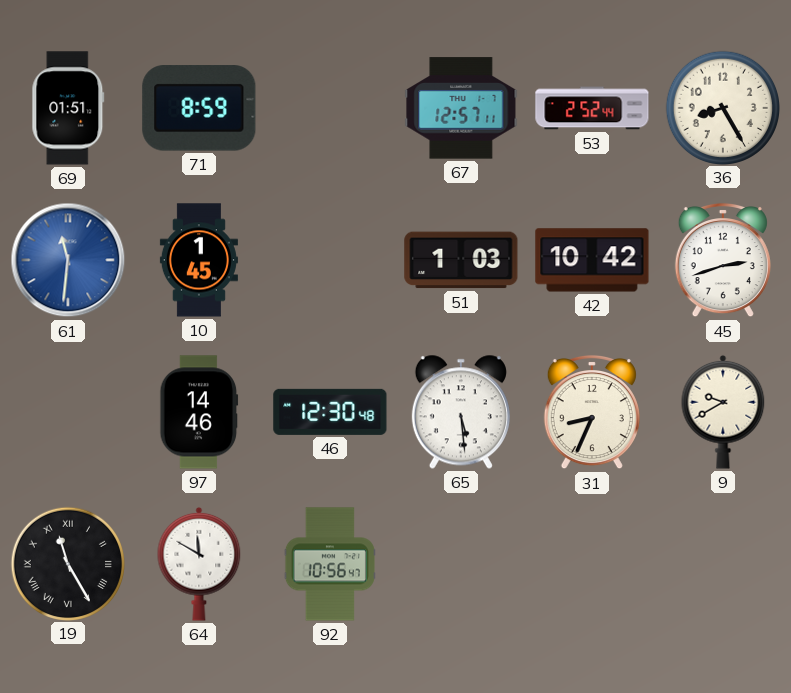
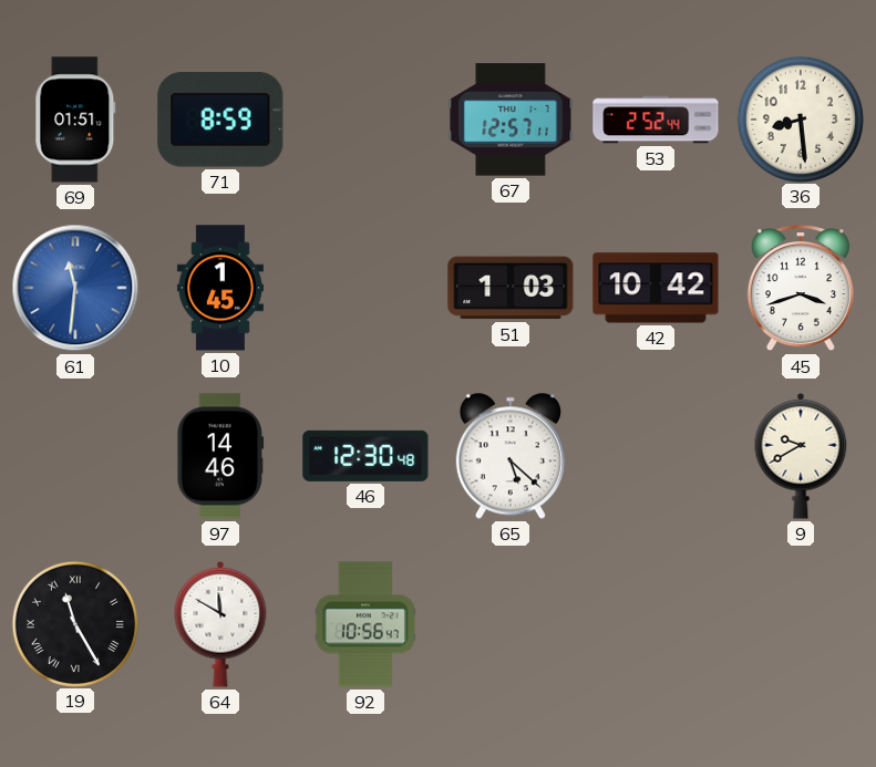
36: 8:25 -> 8:29
45: 2:42 -> 3:42
65: 5:29 -> 5:22
31: 8:34 -> none
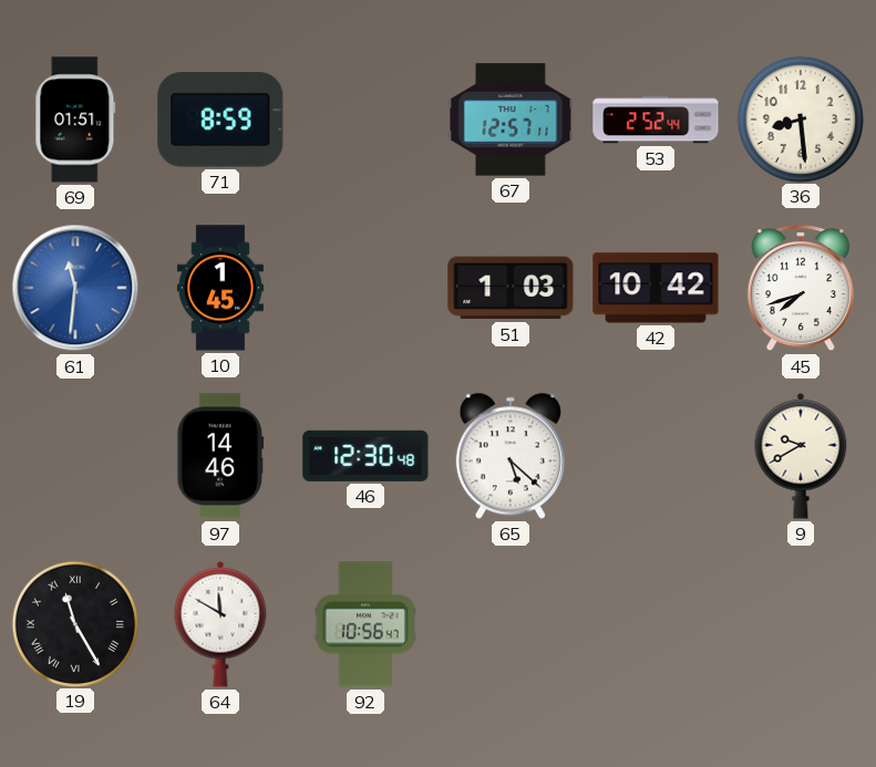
45: 3:42 -> 7:42
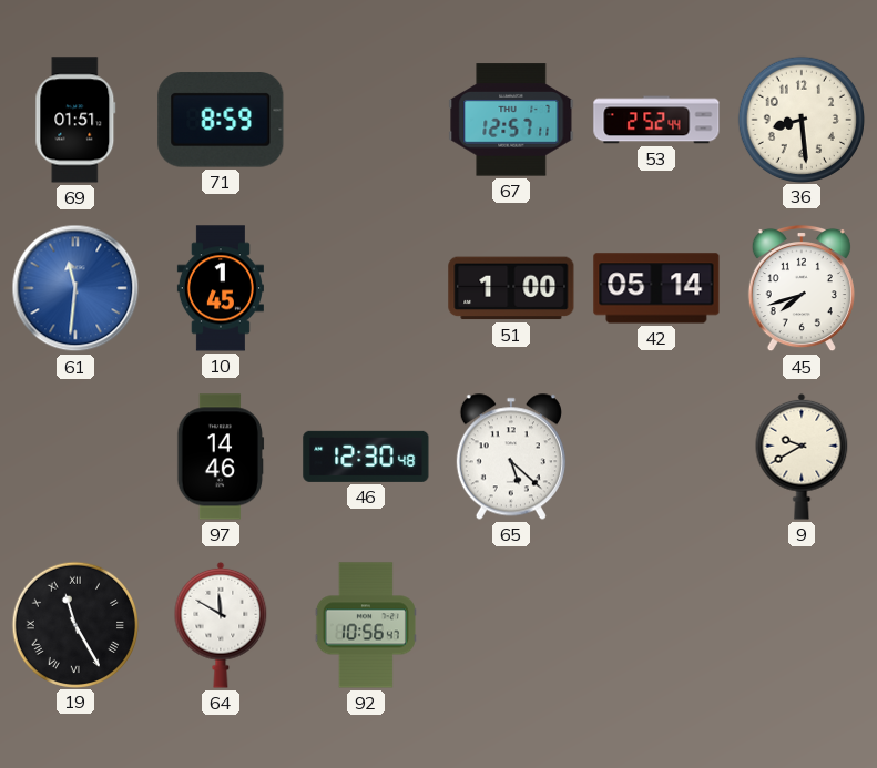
51: 1:03 -> 1:00
42: 10:42 -> 05:14
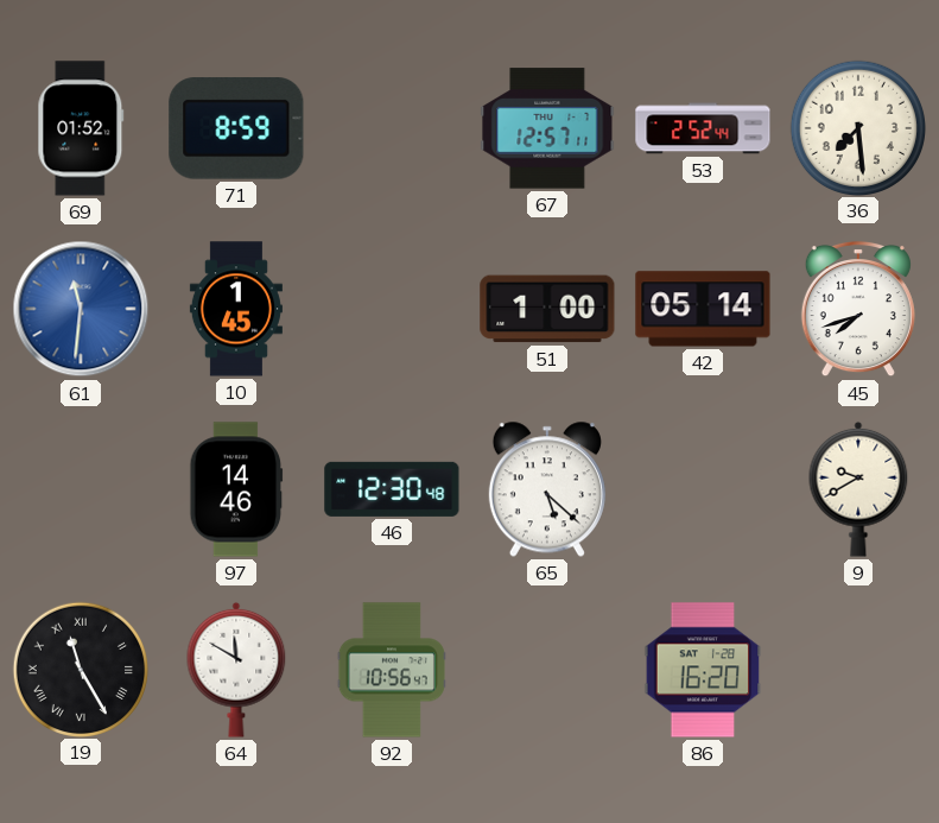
69: 01:51 -> 01:52
36: 8:29 -> 7:29
86: none -> 16:20
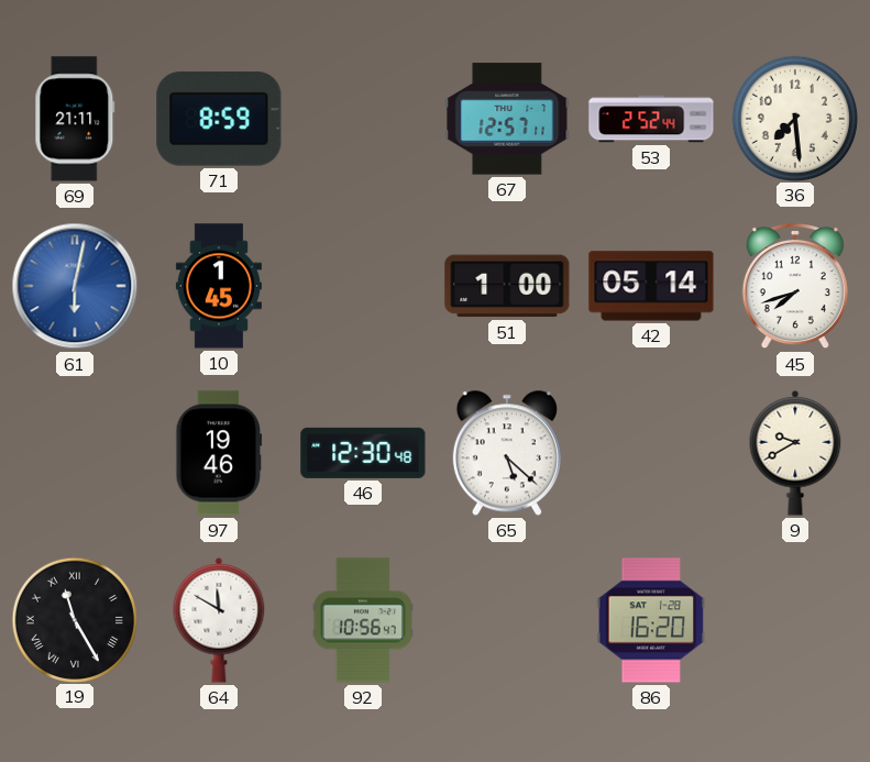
69: 01:52 -> 21:11
61: 11:31 -> 6:02
97: 14:46 -> 19:46
